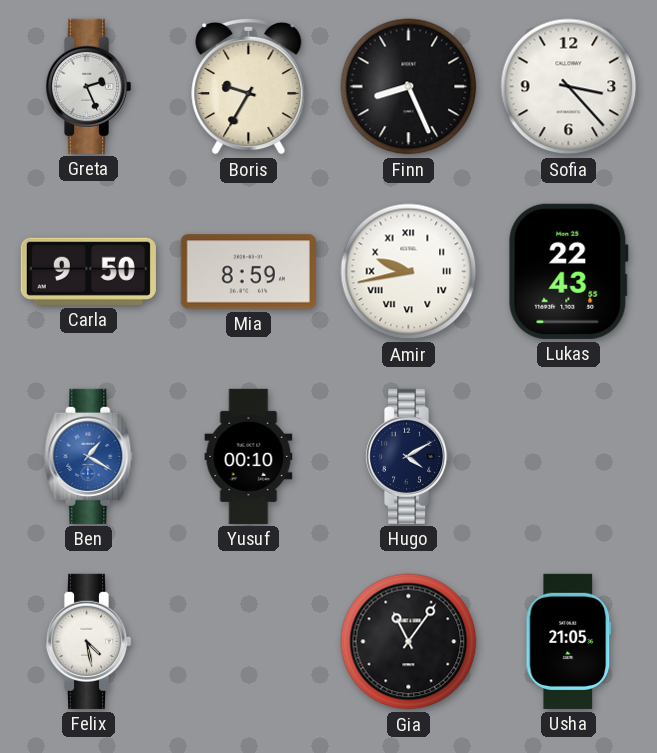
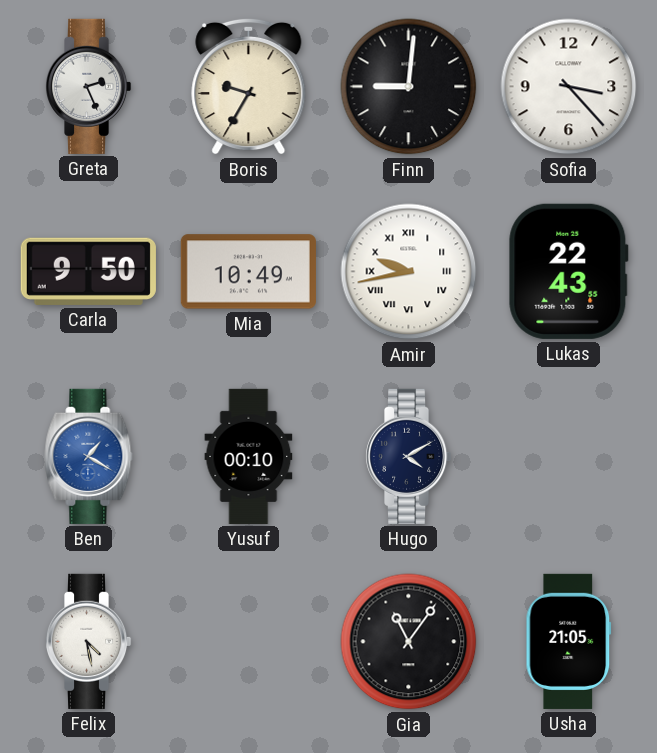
Finn: 8:26 -> 9:01
Mia: 8:59 -> 10:49
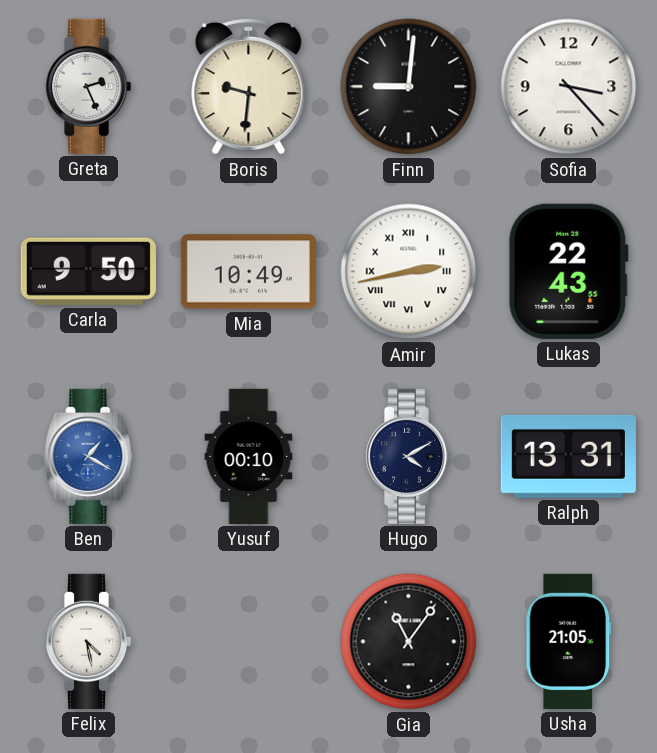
Boris: 9:35 -> 9:31
Amir: 9:43 -> 2:43
Ralph: none -> 13:31
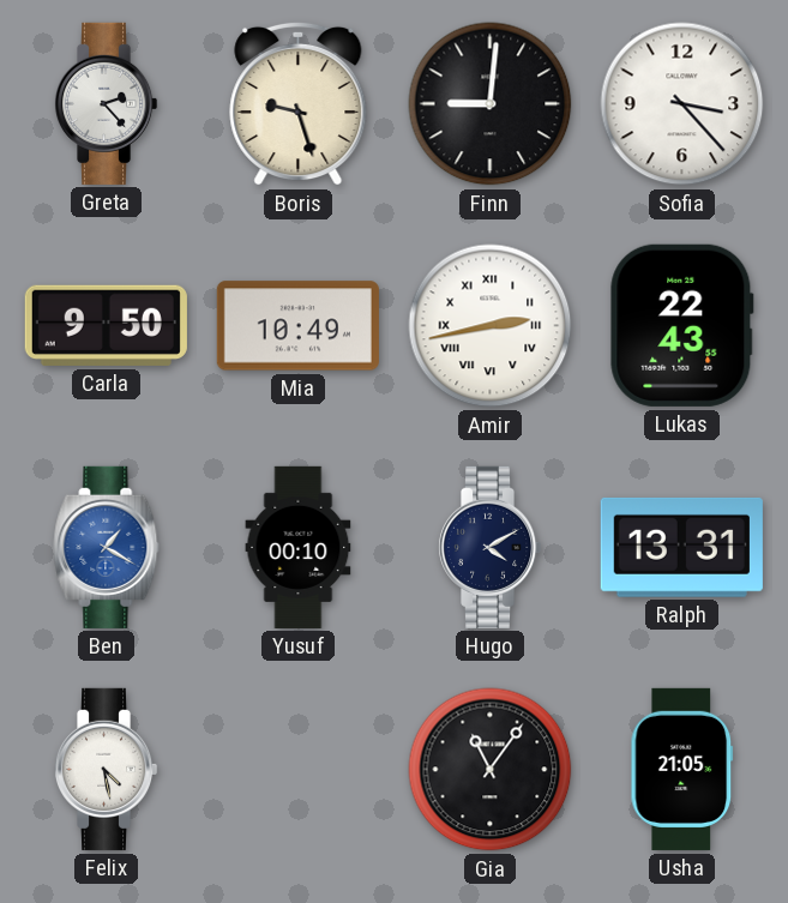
Greta: 2:26 -> 2:23
Boris: 9:31 -> 9:27
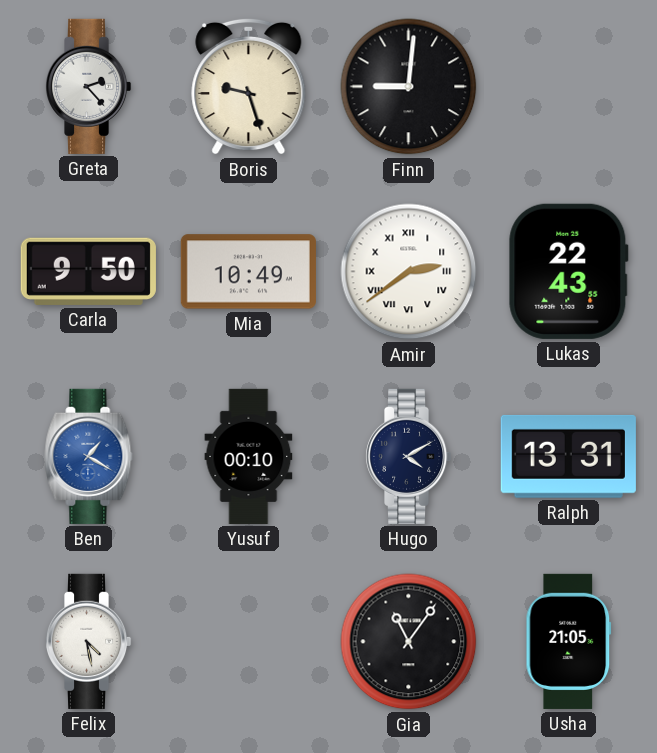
Sofia: 3:23 -> none
Amir: 2:43 -> 2:39
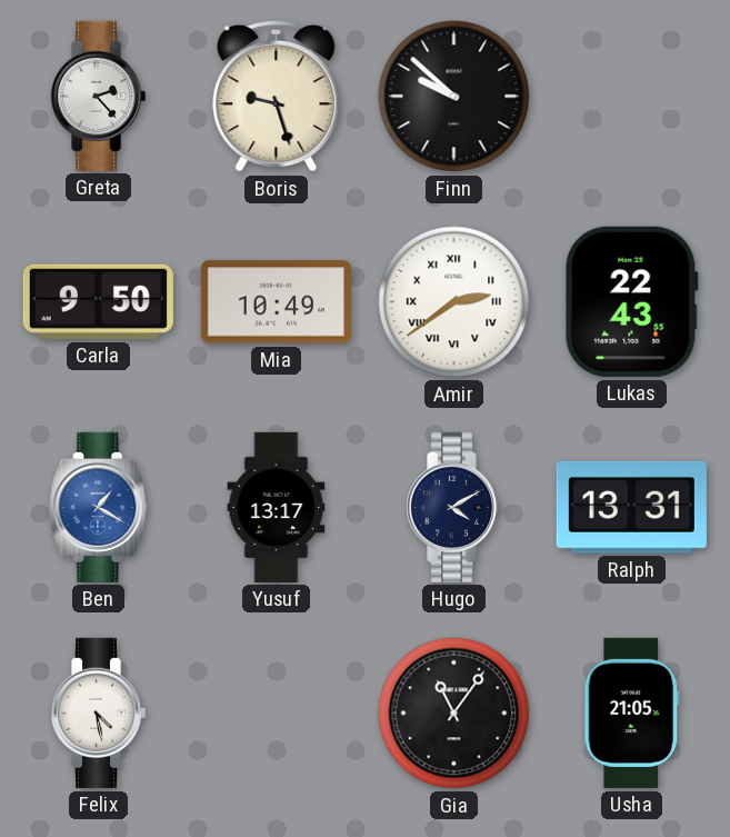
Finn: 9:01 -> 9:52
Yusuf: 00:10 -> 13:17
